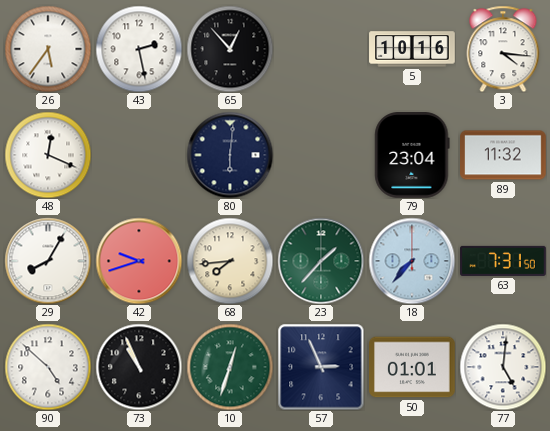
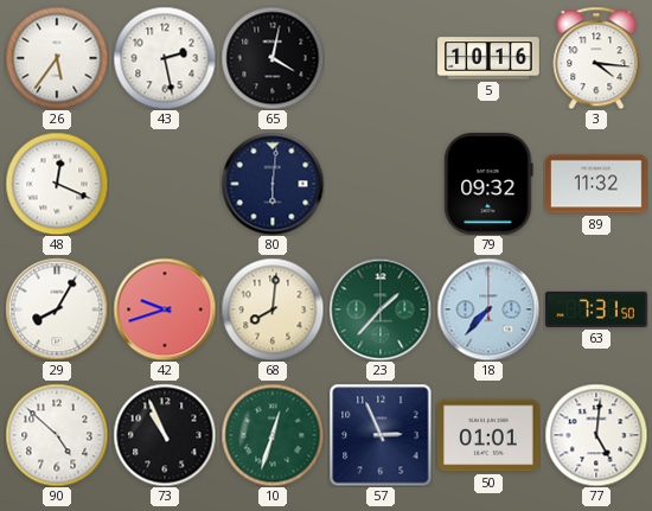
65: 12:53 -> 4:02
79: 23:04 -> 09:32
68: 7:44 -> 8:01
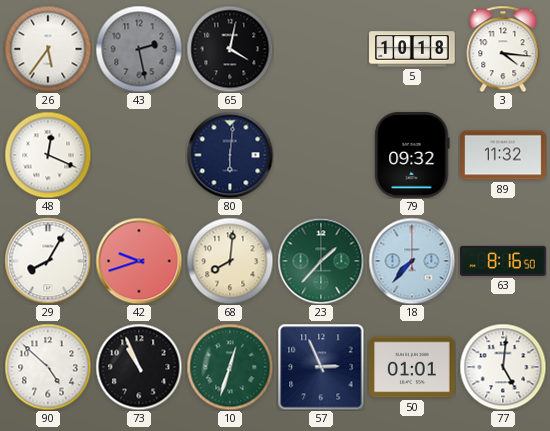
43 dial: white -> grey
5: 10:16 -> 10:18
63: 7:31 -> 8:16
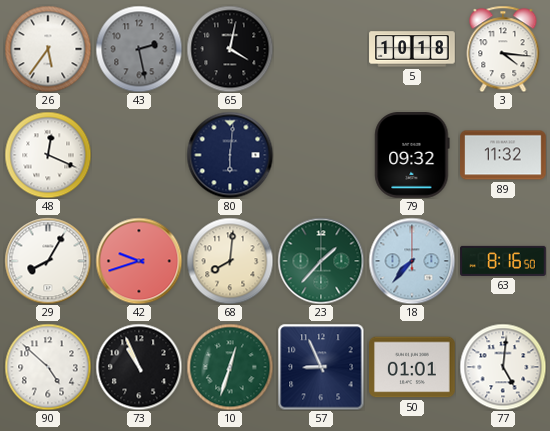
57: 2:56 -> 8:56
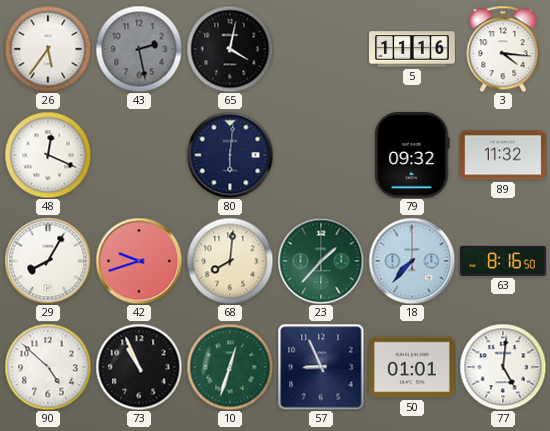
5: 10:18 -> 11:16
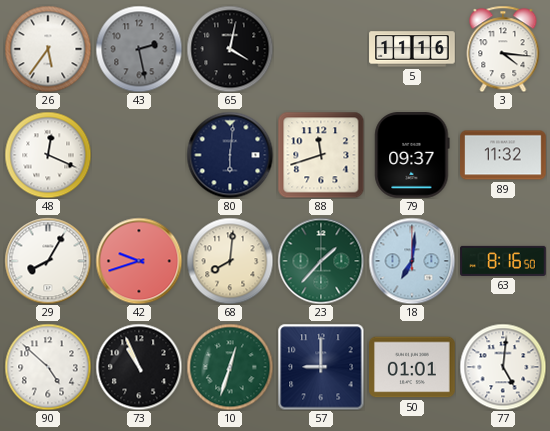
88: none -> 11:42
79: 09:32 -> 09:37
18: 7:37 -> 7:01
57: 8:56 -> 9:00
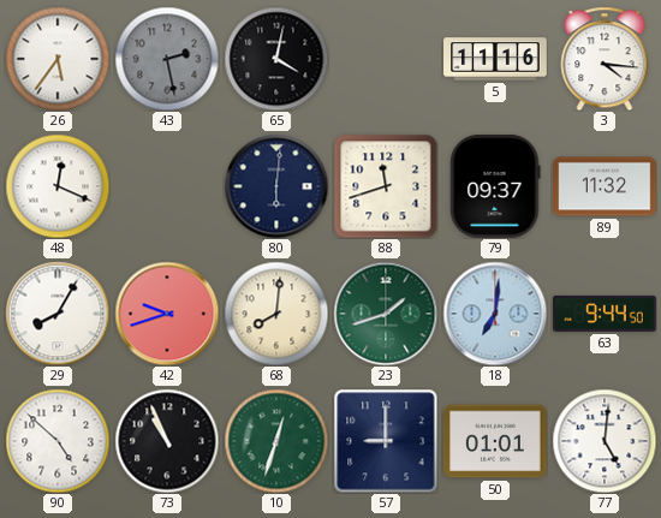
23: 1:37 -> 1:42
63: 8:16 -> 9:44
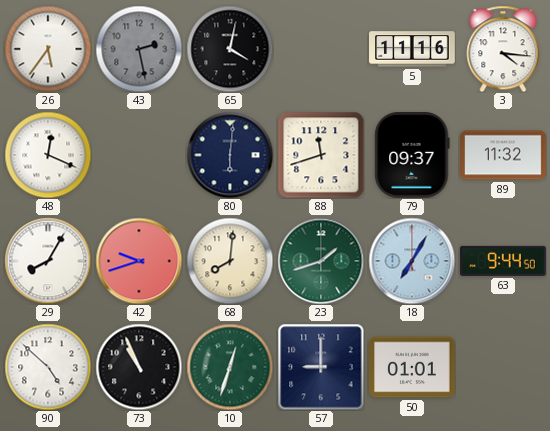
18: 7:01 -> 7:05
77: 5:01 -> none
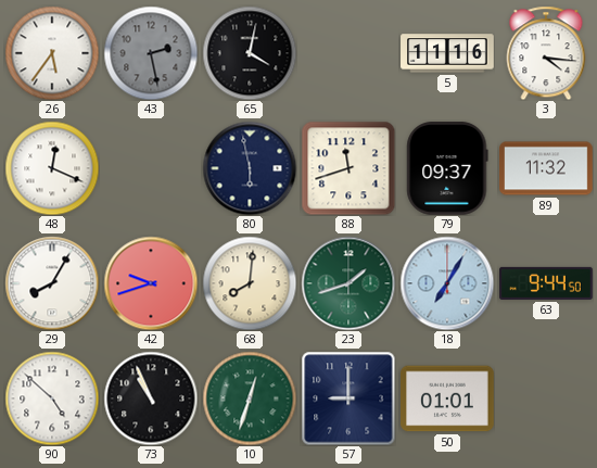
80: 6:01 -> 5:58
